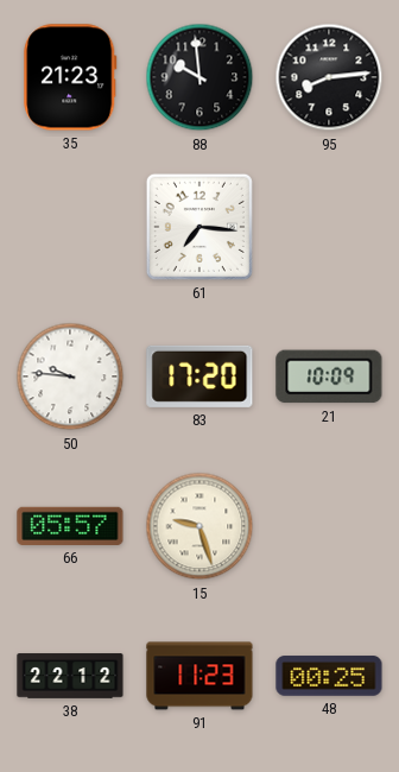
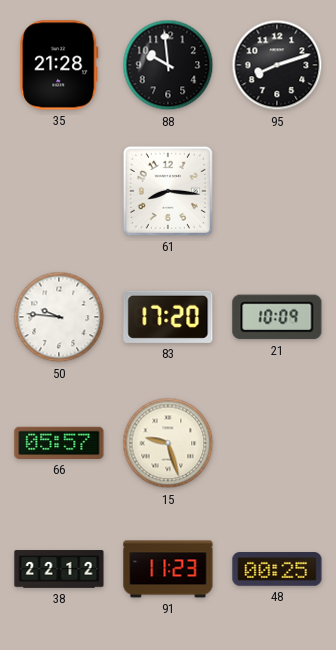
35: 21:23 -> 21:28
95: 8:14 -> 8:12
61: 7:16 -> 8:16
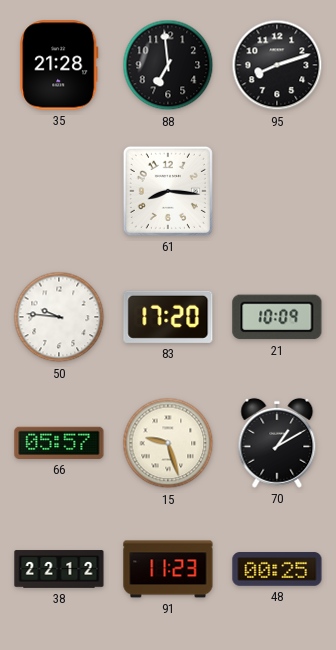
88: 9:59 -> 6:59
70: none -> 1:10
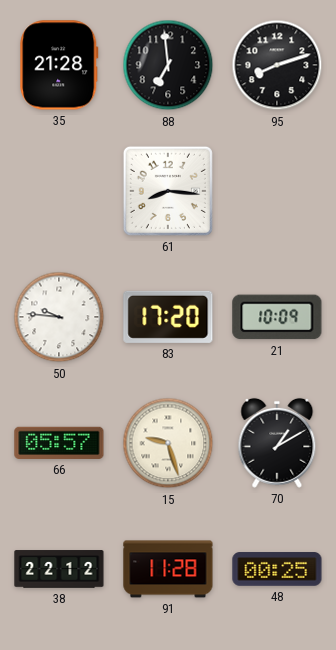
91: 11:23 -> 11:28
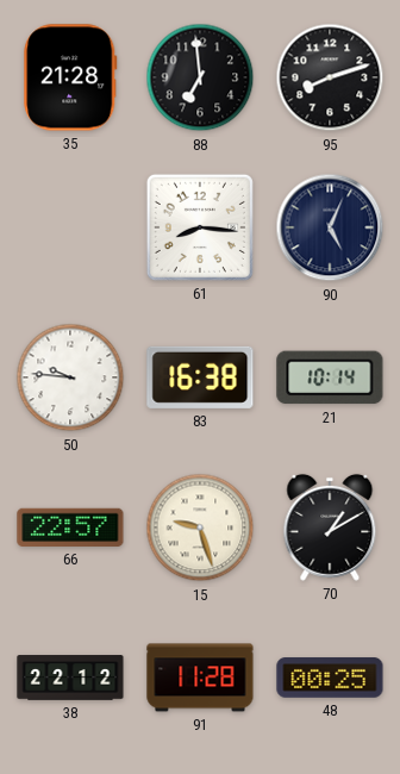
90: none -> 5:04
83: 17:20 -> 16:38
21: 10:09 -> 10:14
66: 05:57 -> 22:57
